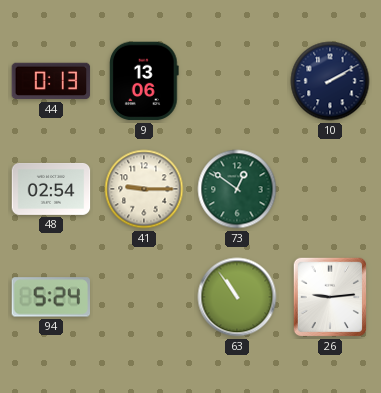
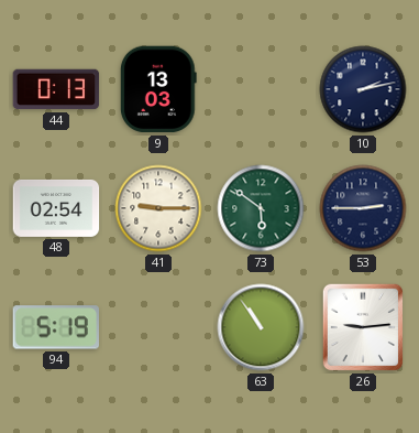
9: 13:06 -> 13:03
10: 2:10 -> 2:13
73: 12:51 -> 5:51
53: none -> 2:45
94: 5:24 -> 5:19
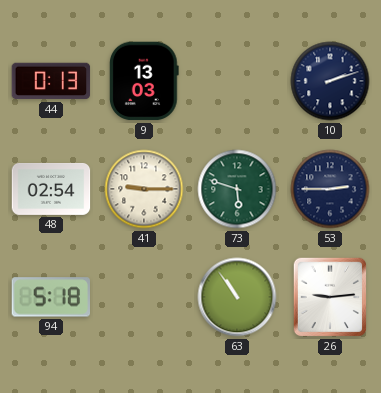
10: 2:13 -> 2:12
73: 5:51 -> 5:48
94: 5:19 -> 5:18
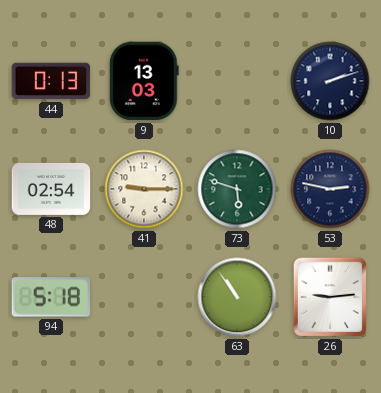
53: 2:45 -> 2:47
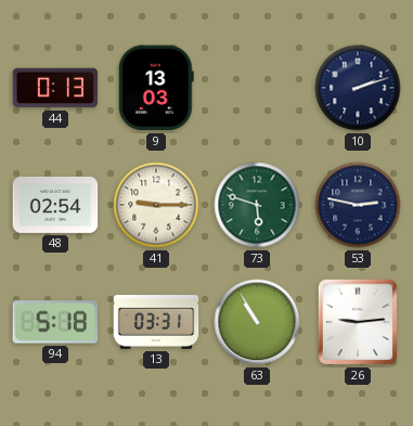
13: none -> 03:31
63: 10:54 -> 10:55
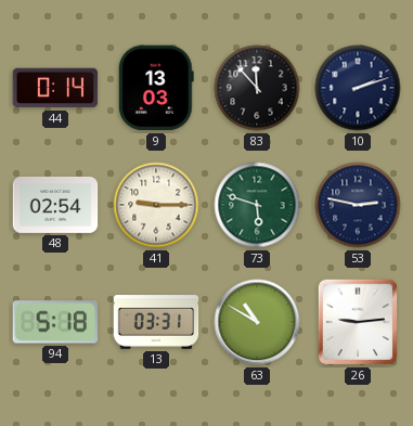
44: 0:13 -> 0:14
83: none -> 11:53
63: 10:55 -> 10:50
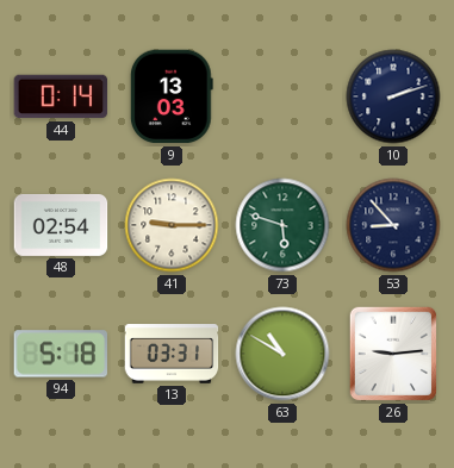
83: 11:53 -> none
53: 2:47 -> 8:53
